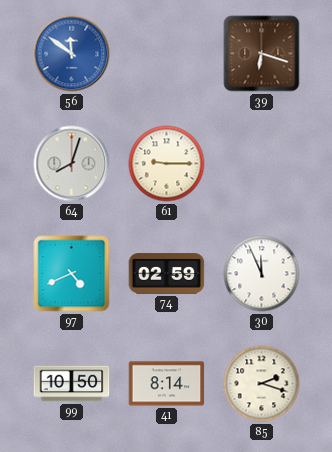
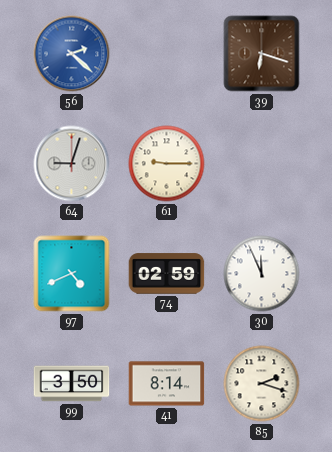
56: 11:51 -> 2:22
64: 8:03 -> 9:03
99: 10:50 -> 3:50
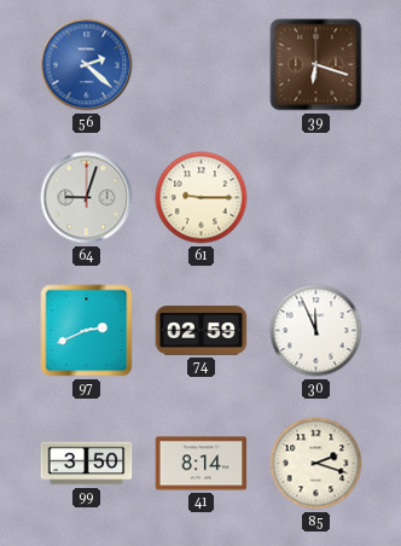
97: 4:41 -> 2:41
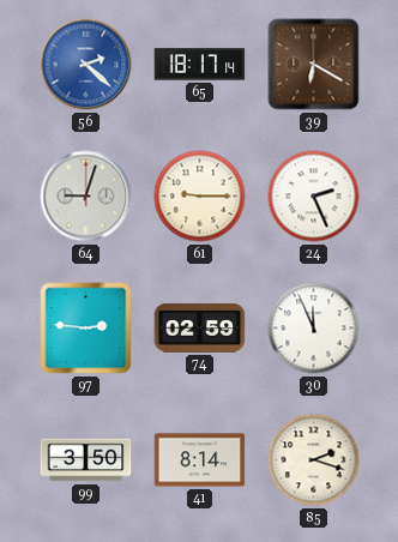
65: none -> 18:17
39: 6:18 -> 6:20
24: none -> 2:26
97: 2:41 -> 2:46
